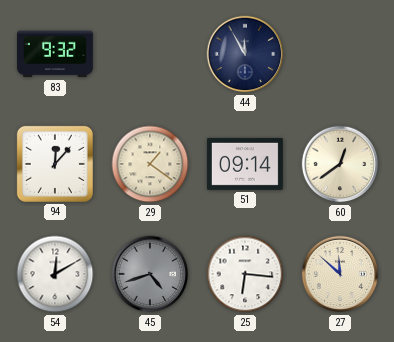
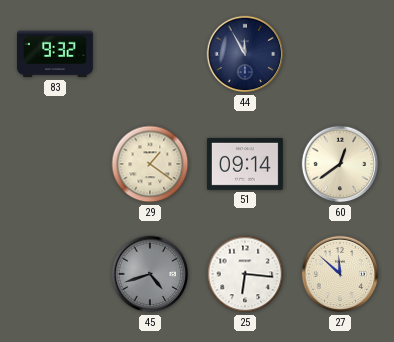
94: 12:07 -> none
54: 12:10 -> none
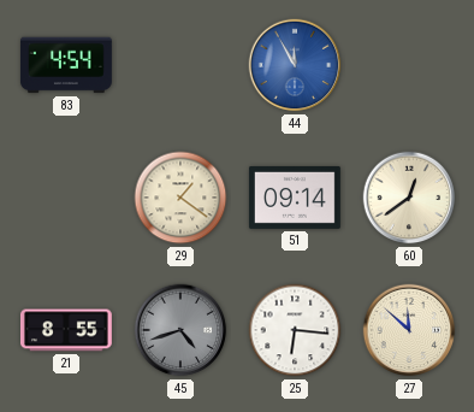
83: 9:32 -> 4:54
44 dial: navy -> blue
21: none -> 8:55
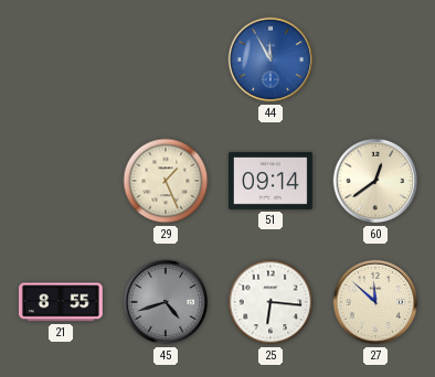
83: 4:54 -> none
29: 1:21 -> 1:26
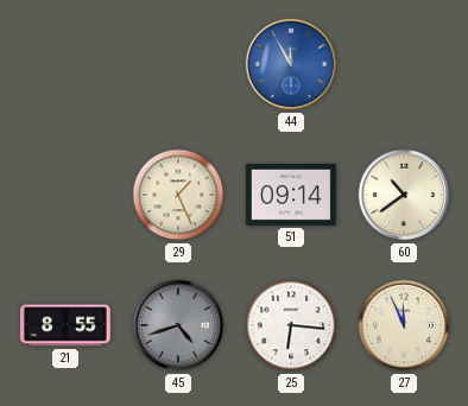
60: 12:39 -> 10:39
27: 11:52 -> 11:56
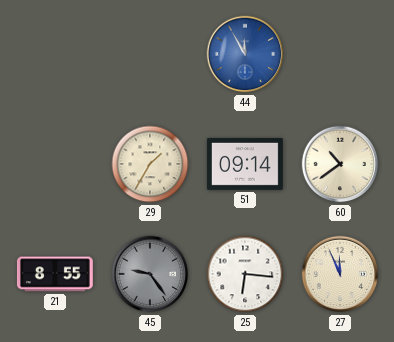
29: 1:26 -> 1:35
45: 4:42 -> 9:24
